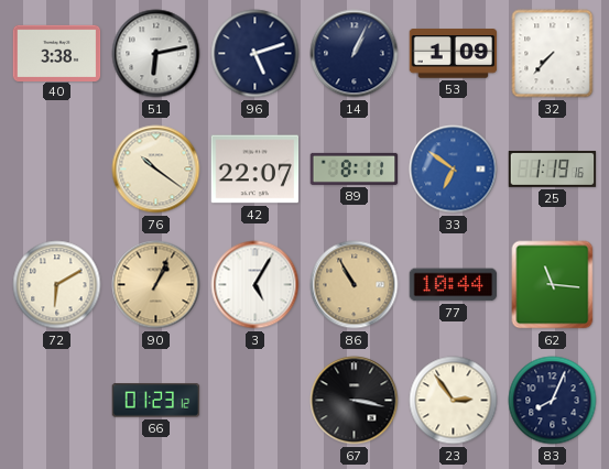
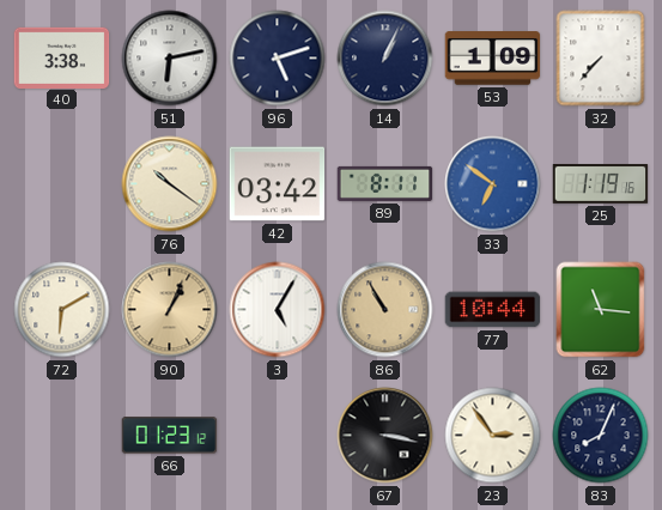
42: 22:07 -> 03:42
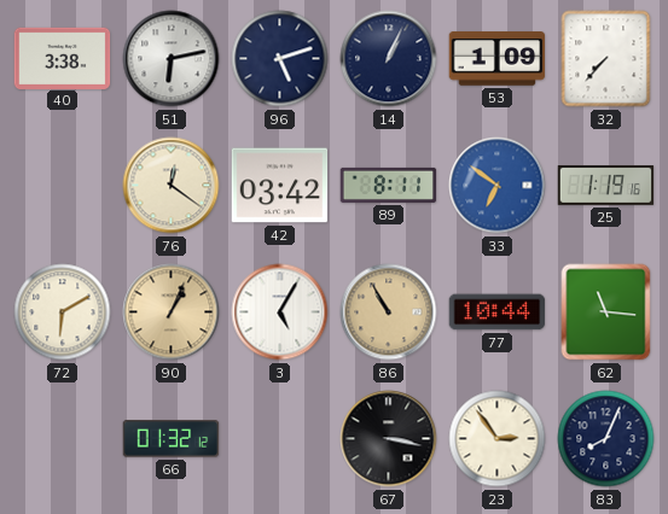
76: 10:21 -> 12:21
66: 01:23 -> 01:32
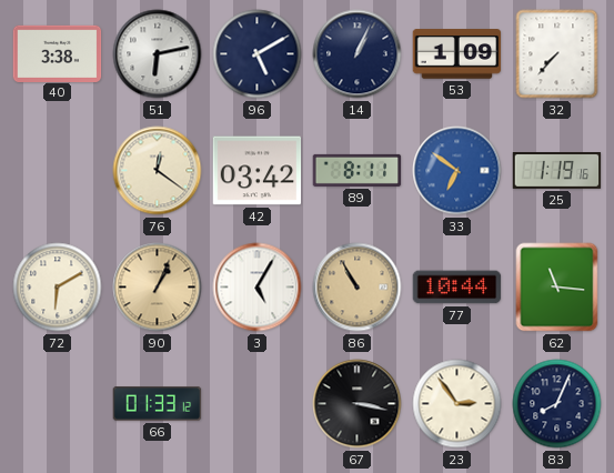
96: 5:12 -> 5:10
66: 01:32 -> 01:33
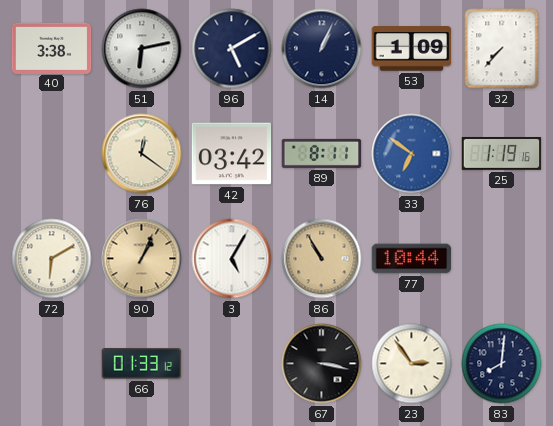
62: 11:16 -> none
83: 8:04 -> 8:01
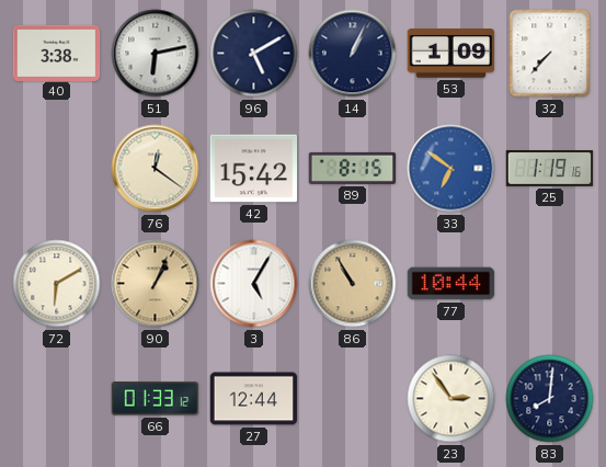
42: 03:42 -> 15:42
89: 8:11 -> 8:15
27: none -> 12:44
67: 3:17 -> none
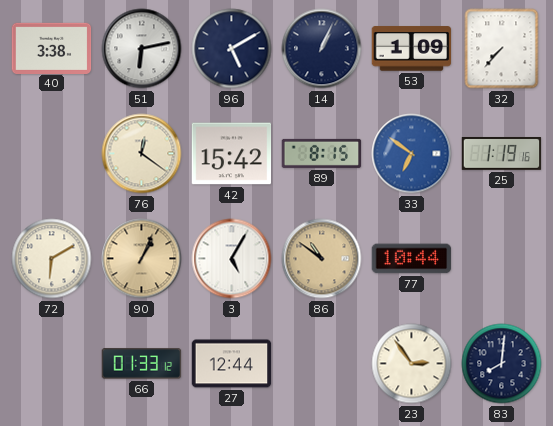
86: 10:55 -> 10:51
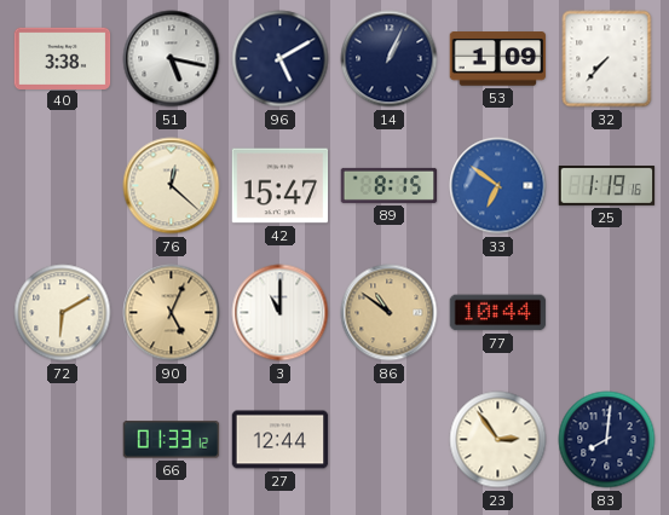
51: 6:13 -> 5:17
76: 12:21 -> 12:22
42: 15:42 -> 15:47
90: 1:04 -> 5:04
3: 5:05 -> 11:00
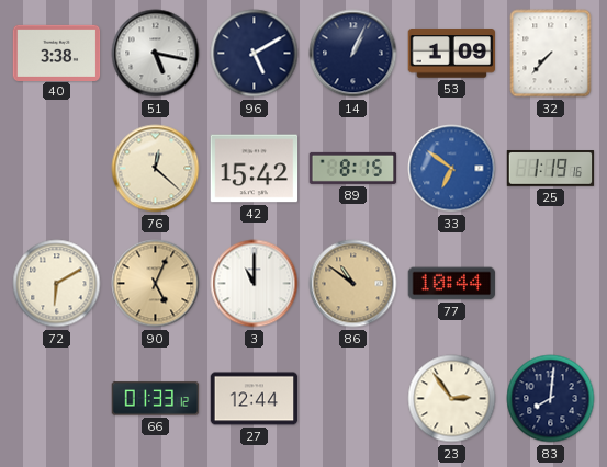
42: 15:47 -> 15:42
